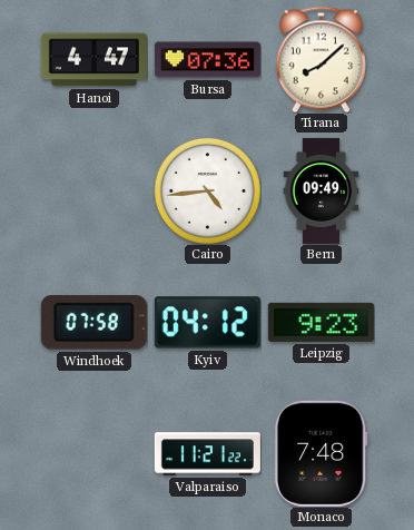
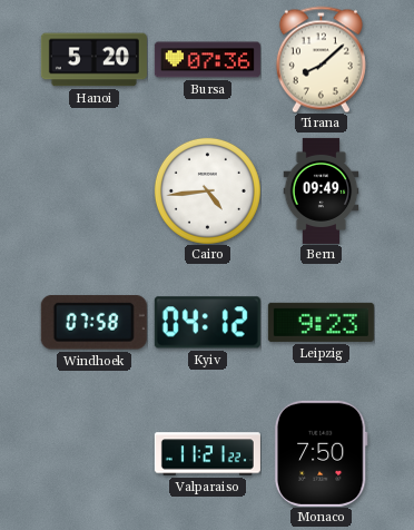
Hanoi: 4:47 -> 5:20
Monaco: 7:48 -> 7:50
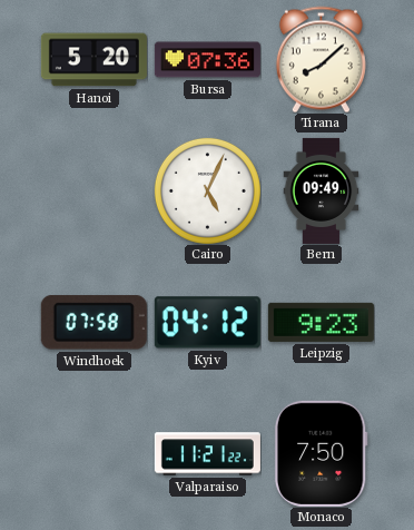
Cairo: 4:44 -> 5:04
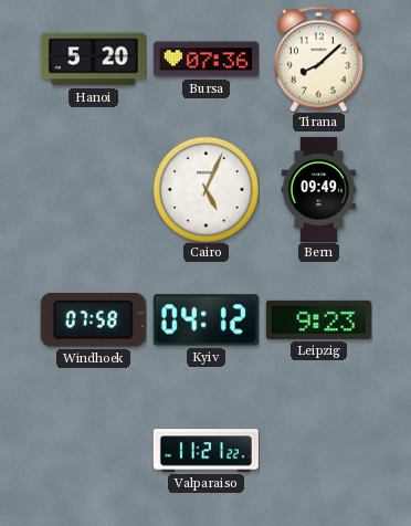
Monaco: 7:50 -> none
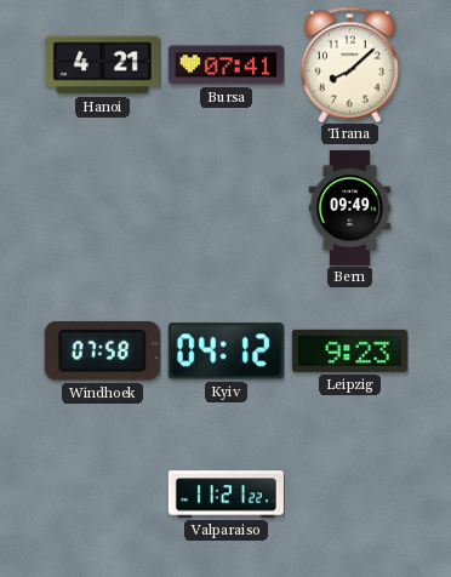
Hanoi: 5:20 -> 4:21
Bursa: 07:36 -> 07:41
Cairo: 5:04 -> none
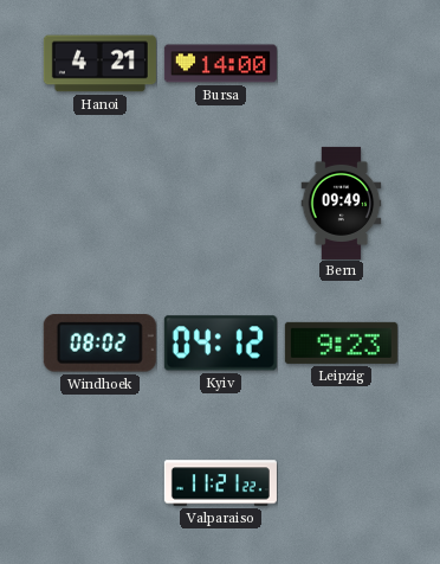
Bursa: 07:41 -> 14:00
Tirana: 8:08 -> none
Windhoek: 07:58 -> 08:02
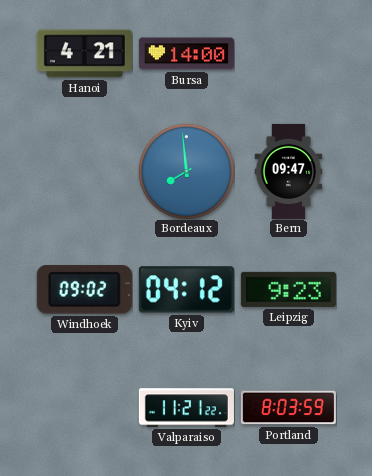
Bordeaux: none -> 7:59
Bern: 09:49 -> 09:47
Windhoek: 08:02 -> 09:02
Portland: none -> 8:03
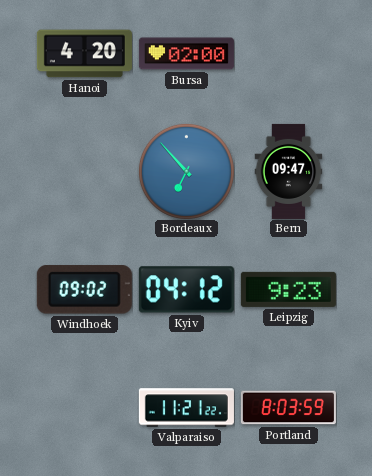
Hanoi: 4:21 -> 4:20
Bursa: 14:00 -> 02:00
Bordeaux: 7:59 -> 6:53
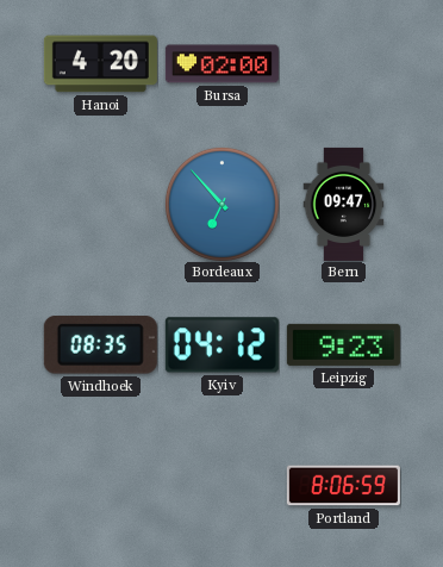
Windhoek: 09:02 -> 08:35
Valparaiso: 11:21 -> none
Portland: 8:03 -> 8:06
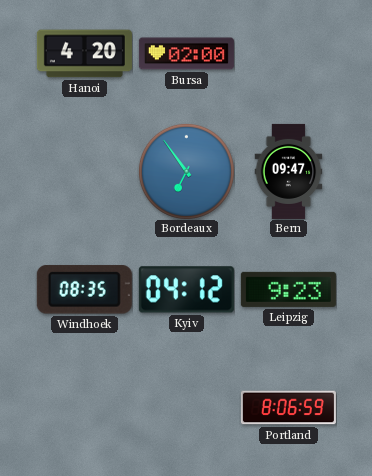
Bordeaux: 6:53 -> 6:54
